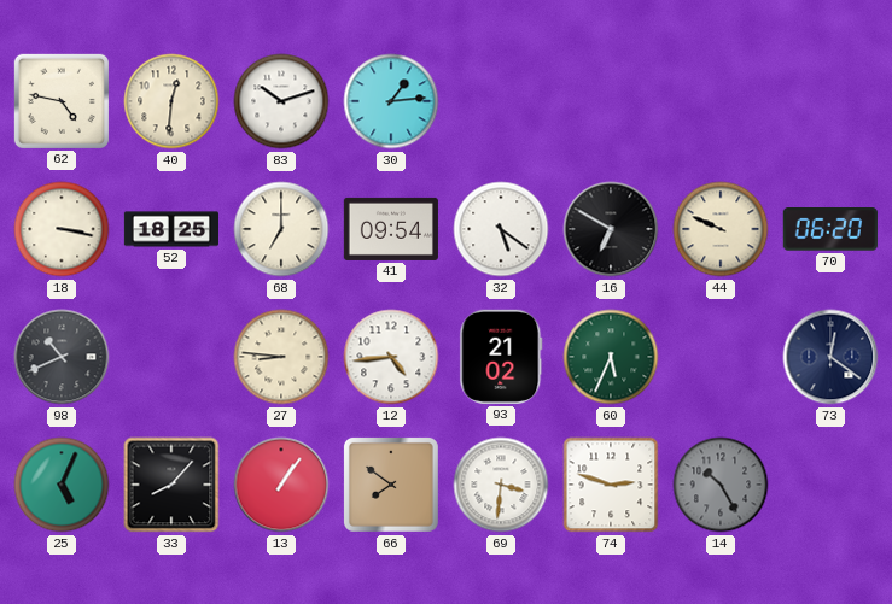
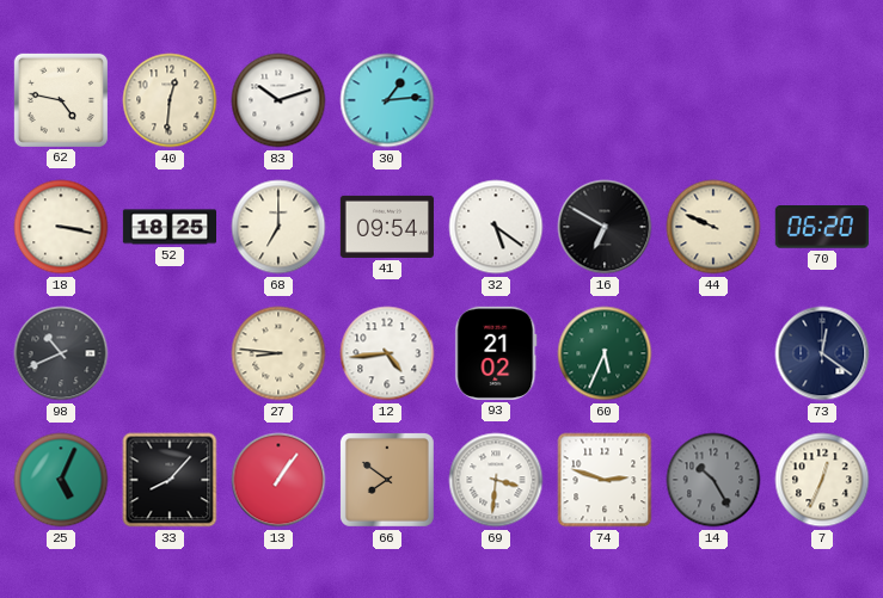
7: none -> 12:34
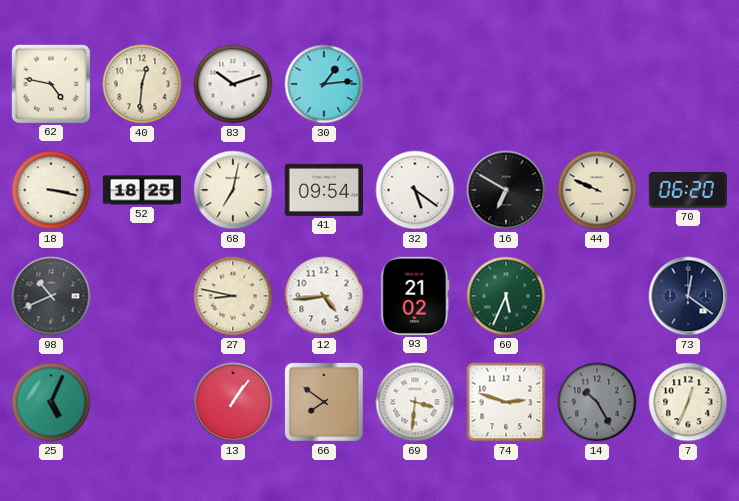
68: 7:00 -> 7:02
27: 8:46 -> 8:47
33: 8:07 -> none
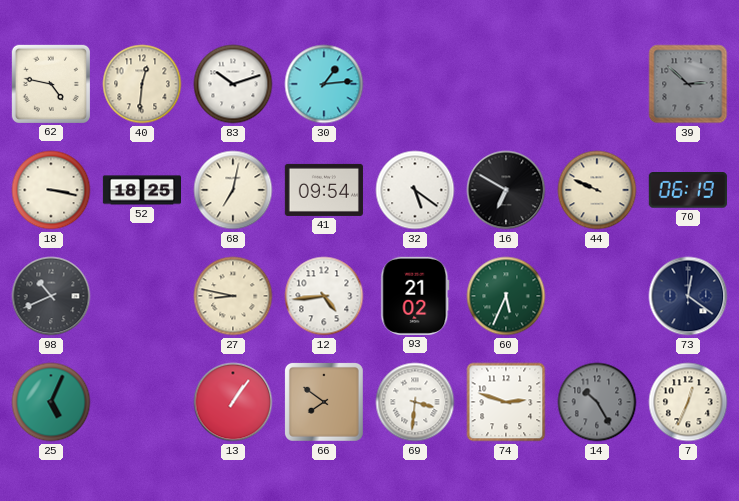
39: none -> 2:52
70: 06:20 -> 06:19
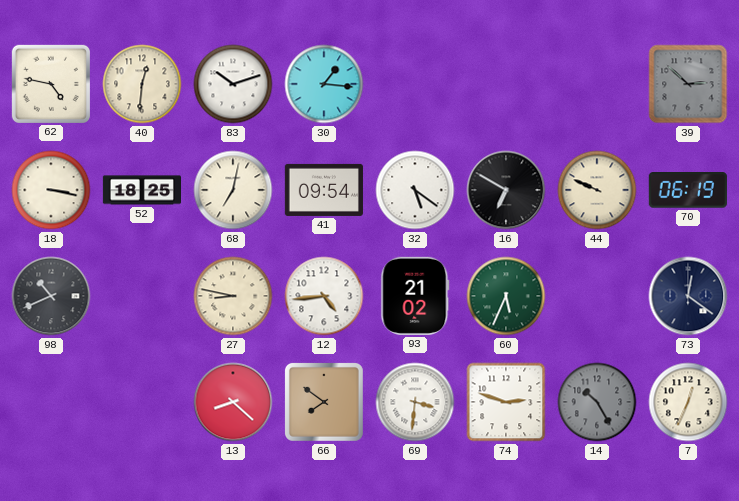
30: 1:14 -> 1:16
25: 5:04 -> none
13: 1:06 -> 8:22
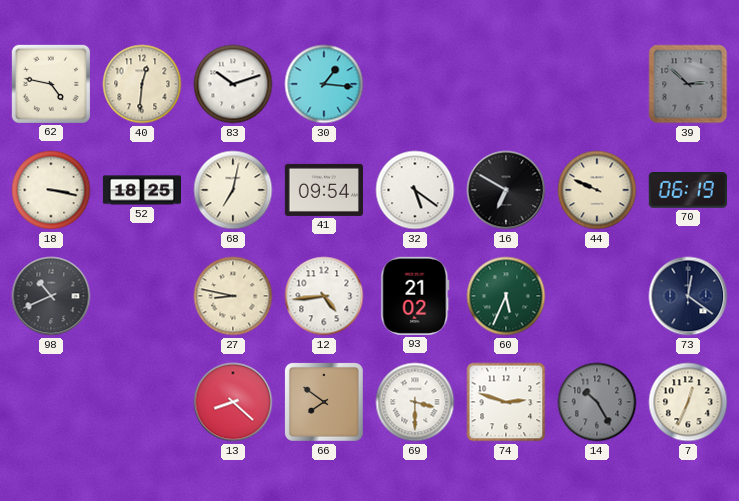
69: 3:31 -> 3:30
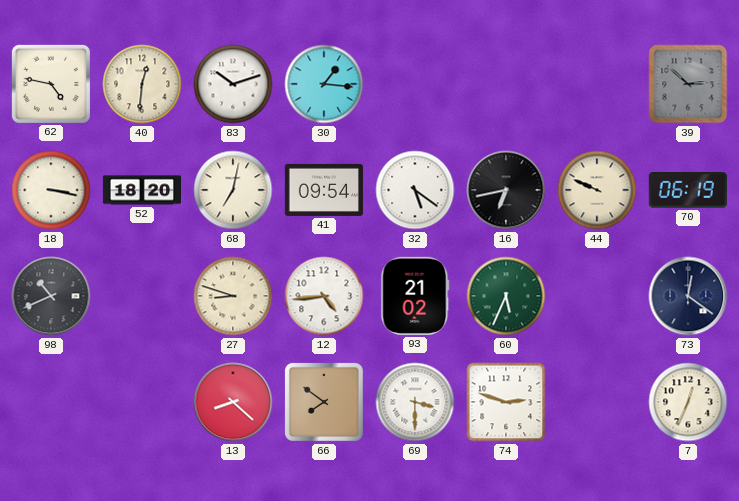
52: 18:25 -> 18:20
16: 6:50 -> 6:43
27: 8:47 -> 8:48
14: 10:25 -> none
